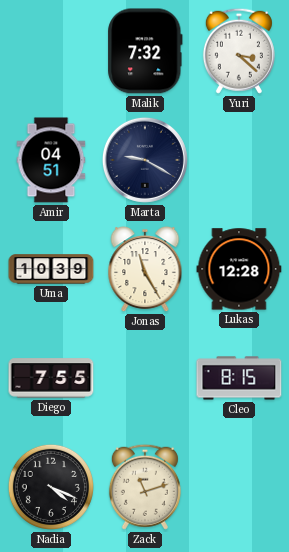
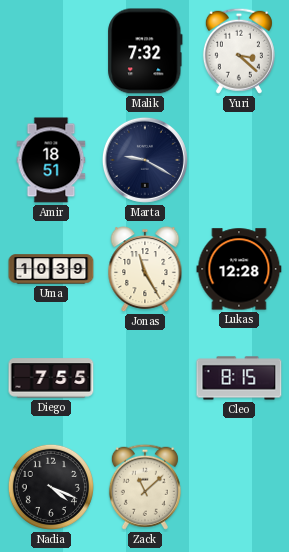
Amir: 04:51 -> 18:51
Zack: 11:12 -> 11:08
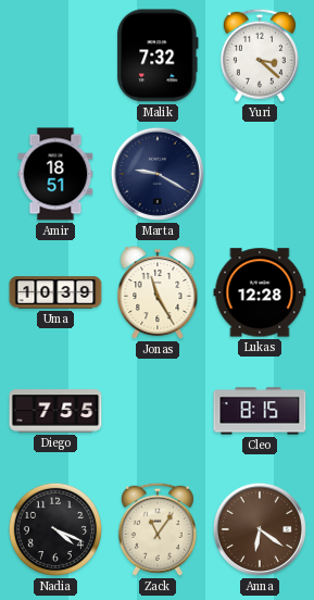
Zack: 11:08 -> 11:06
Anna: none -> 6:21
